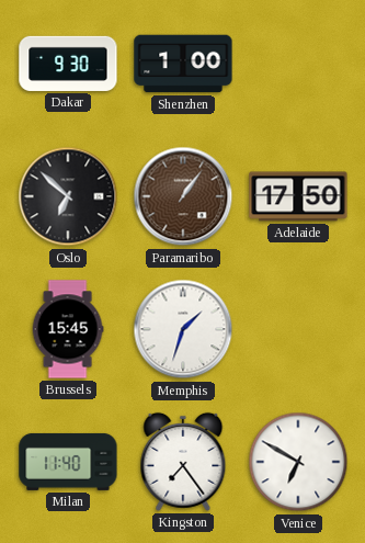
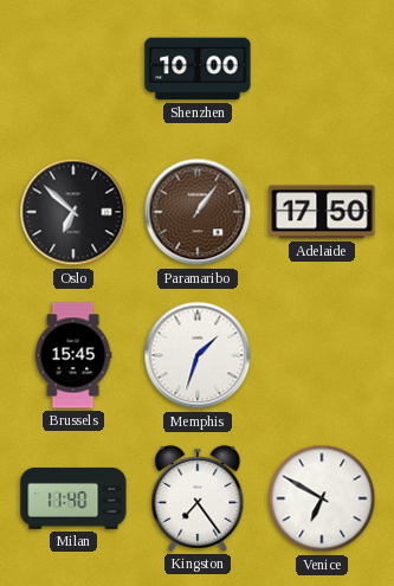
Dakar: 9:30 -> none
Shenzhen: 1:00 -> 10:00
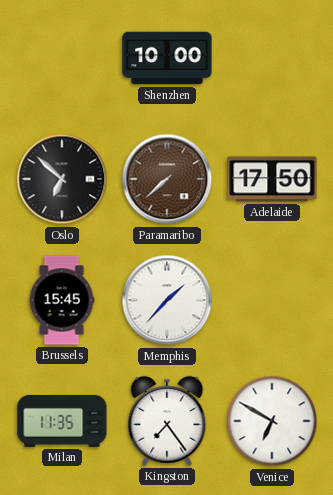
Paramaribo: 1:06 -> 7:38
Memphis: 1:33 -> 1:37
Milan: 11:40 -> 11:35
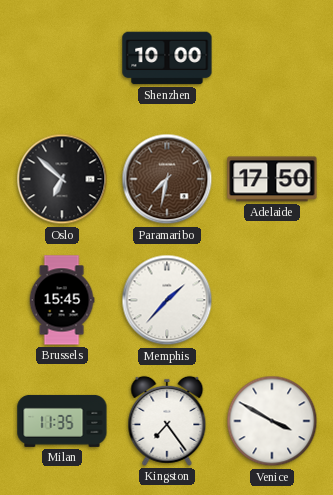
Paramaribo: 7:38 -> 7:32
Venice: 6:50 -> 3:50
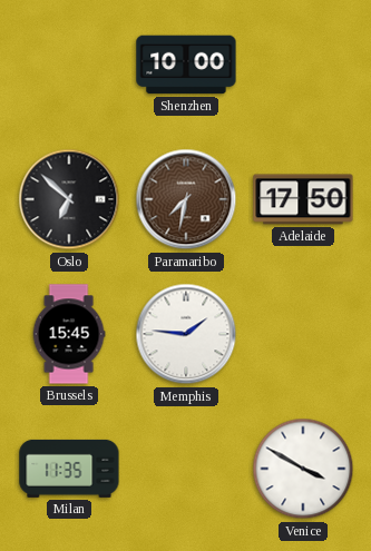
Memphis: 1:37 -> 1:46
Kingston: 7:24 -> none
